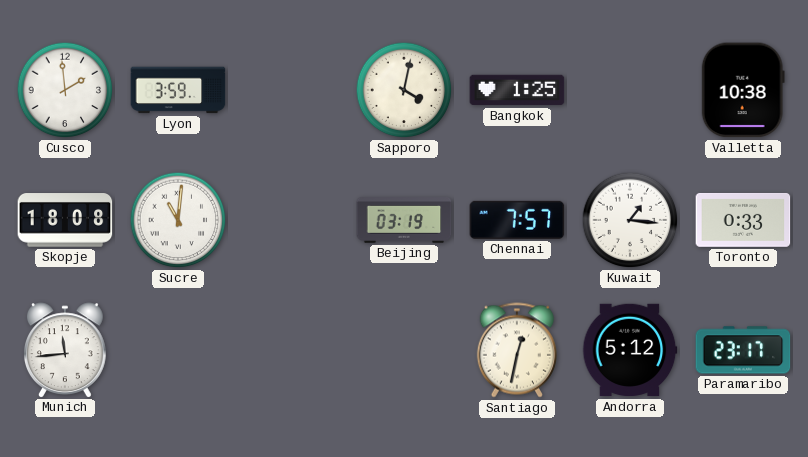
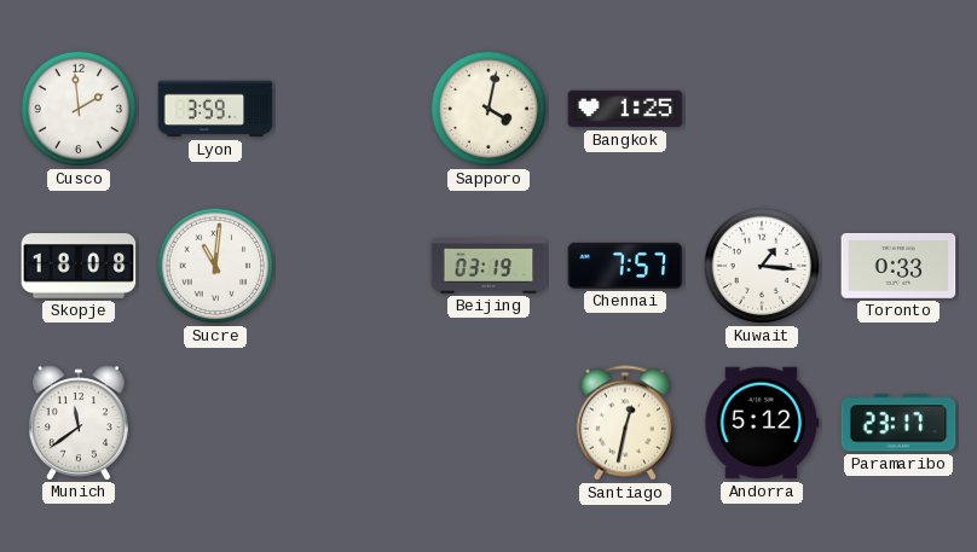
Valletta: 10:38 -> none
Munich: 11:44 -> 11:39
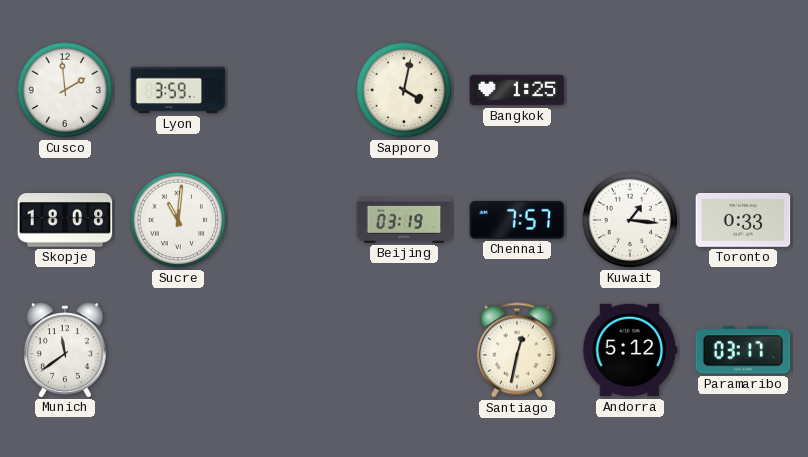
Paramaribo: 23:17 -> 03:17
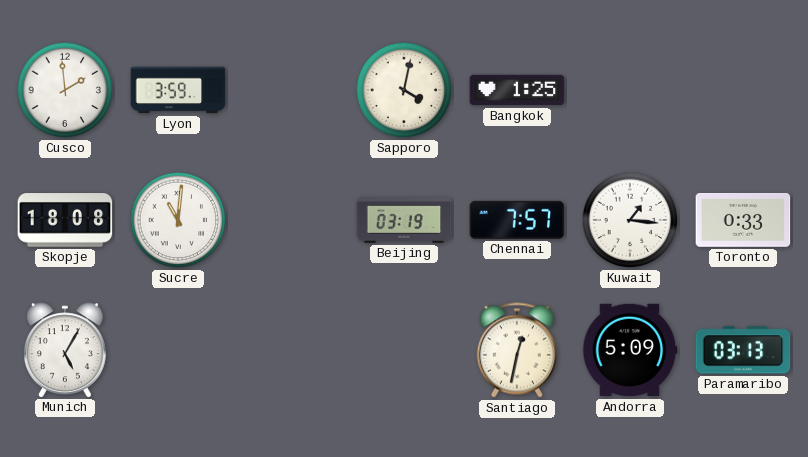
Munich: 11:39 -> 5:05
Andorra: 5:12 -> 5:09
Paramaribo: 03:17 -> 03:13
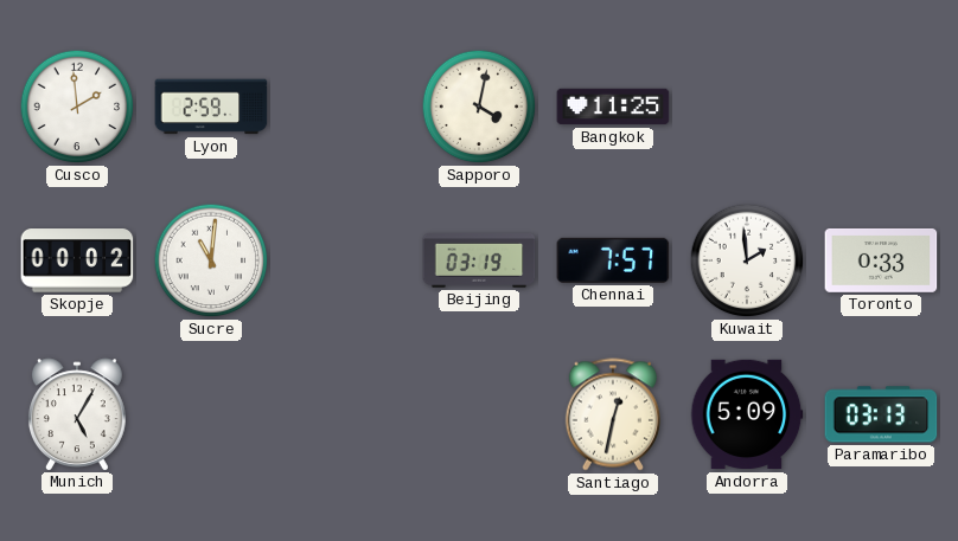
Lyon: 3:59 -> 2:59
Bangkok: 1:25 -> 11:25
Skopje: 18:08 -> 00:02
Kuwait: 1:16 -> 1:59
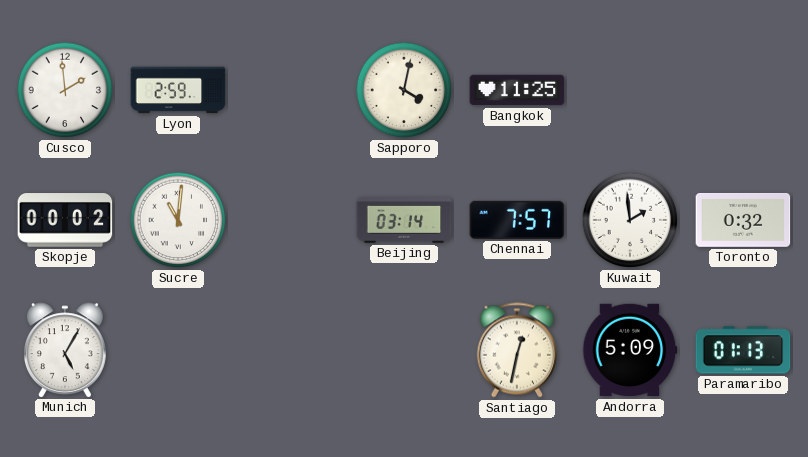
Beijing: 03:19 -> 03:14
Toronto: 0:33 -> 0:32
Paramaribo: 03:13 -> 01:13
